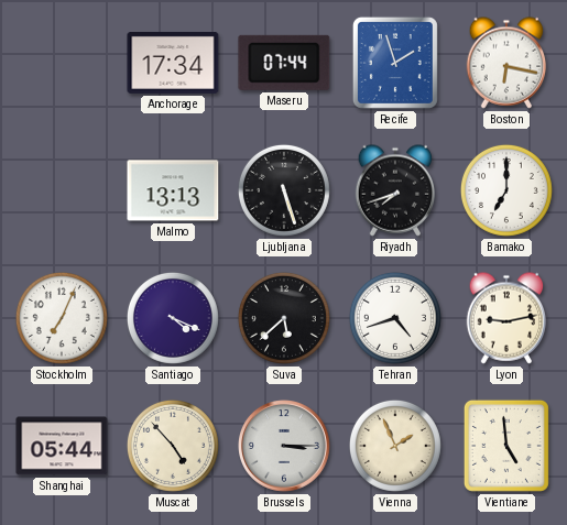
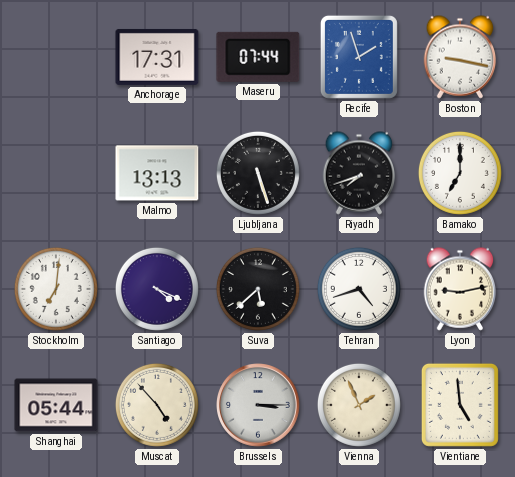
Anchorage: 17:34 -> 17:31
Boston: 6:17 -> 9:17
Stockholm: 7:04 -> 7:01
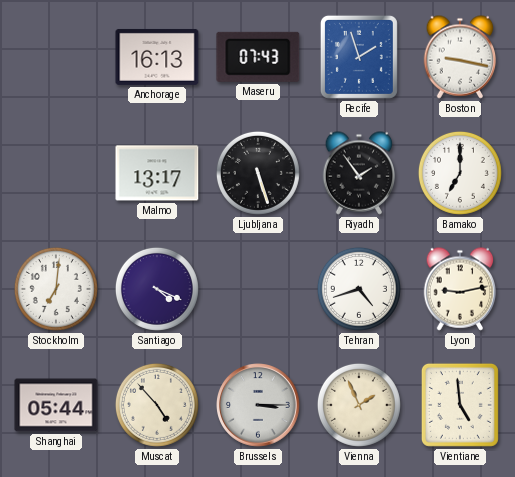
Anchorage: 17:31 -> 16:13
Maseru: 07:44 -> 07:43
Malmo: 13:13 -> 13:17
Riyadh: 7:42 -> 1:54
Suva: 5:38 -> none
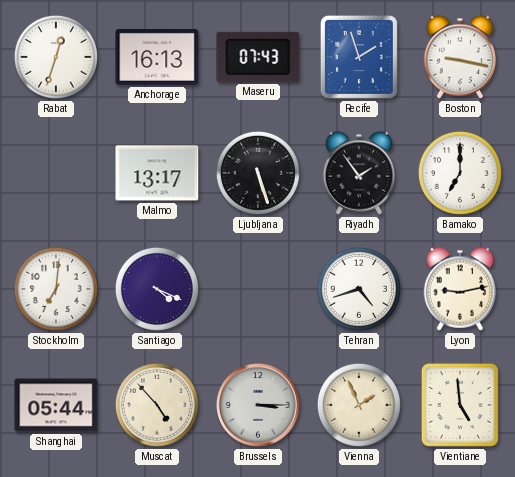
Rabat: none -> 12:33
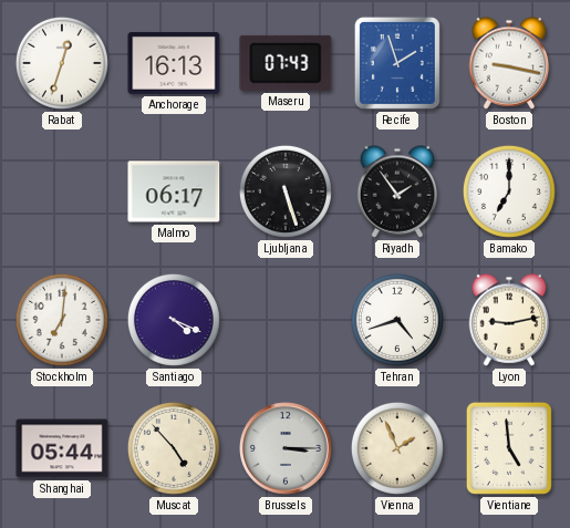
Malmo: 13:17 -> 06:17
